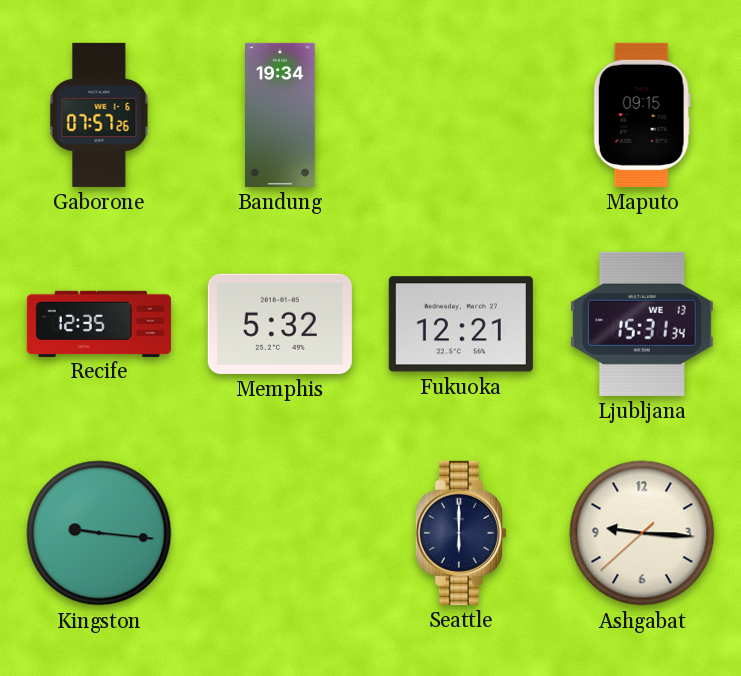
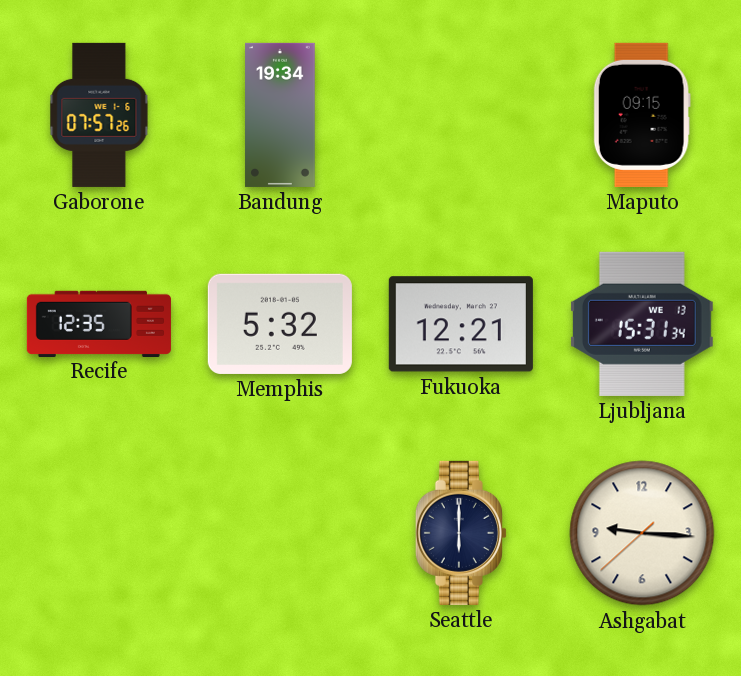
Kingston: 9:16 -> none
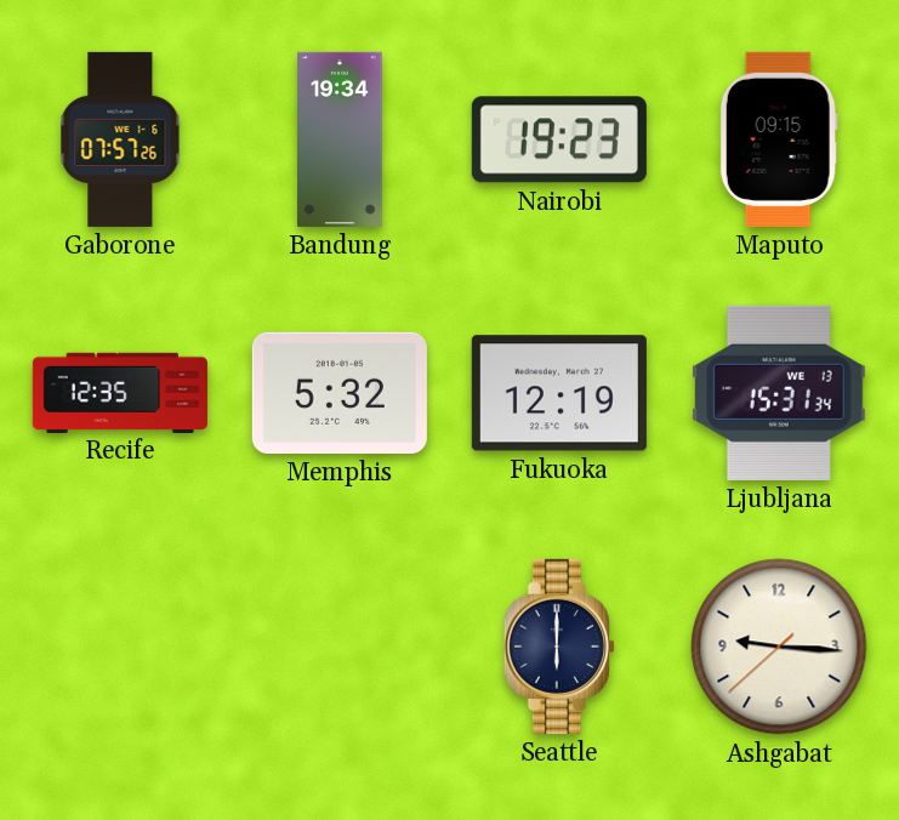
Nairobi: none -> 19:23
Fukuoka: 12:21 -> 12:19
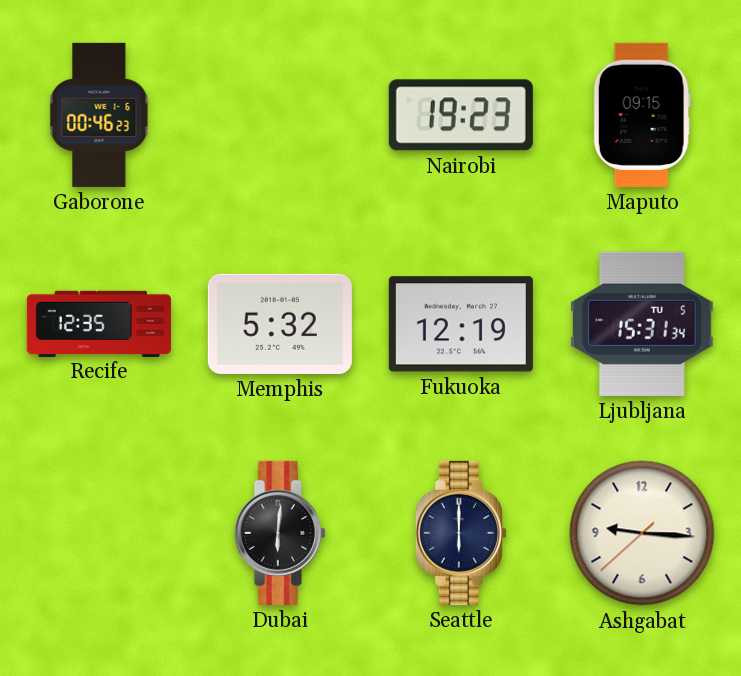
Gaborone: 07:57 -> 00:46
Bandung: 19:34 -> none
Ljubljana date: WE 13 -> TU 5
Dubai: none -> 6:01
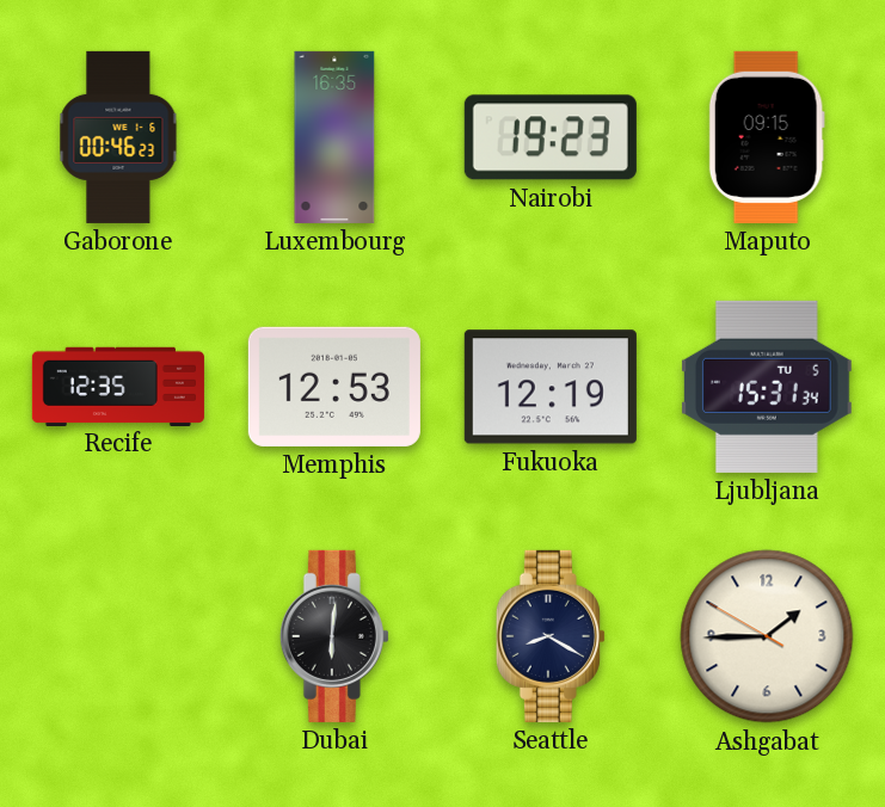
Luxembourg: none -> 16:35
Memphis: 5:32 -> 12:53
Seattle: 6:00 -> 8:20
Ashgabat: 9:15 -> 1:44
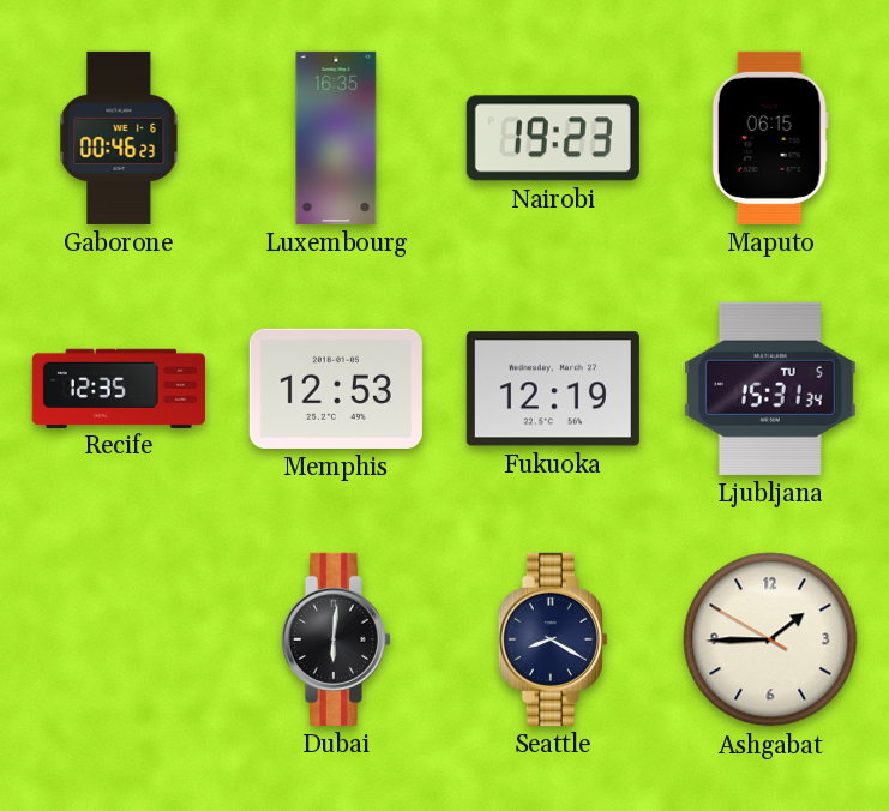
Maputo: 09:15 -> 06:15
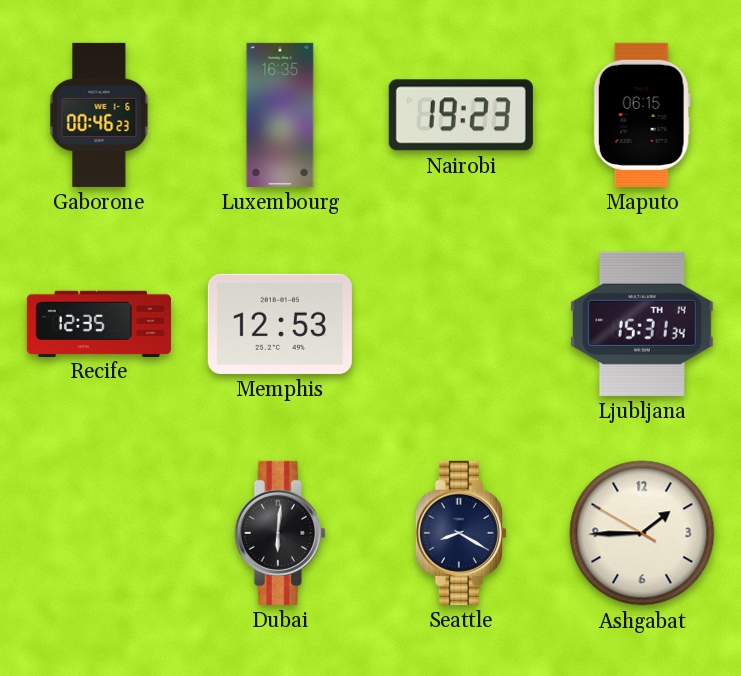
Fukuoka: 12:19 -> none
Ljubljana date: TU 5 -> TH 14
